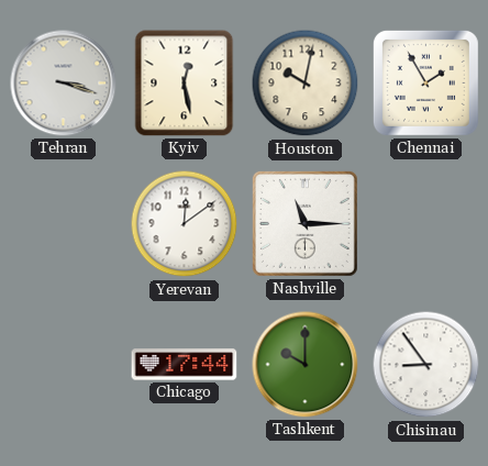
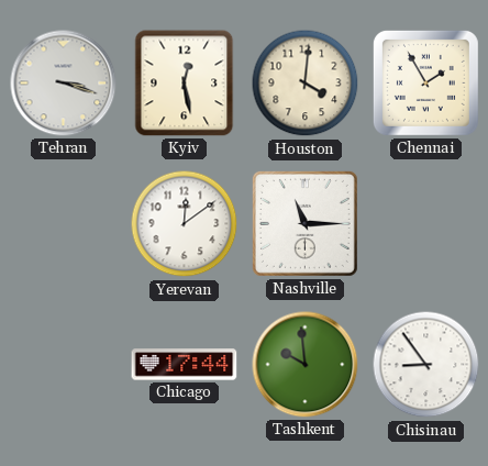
Houston: 10:02 -> 4:01
Tashkent: 10:00 -> 9:59
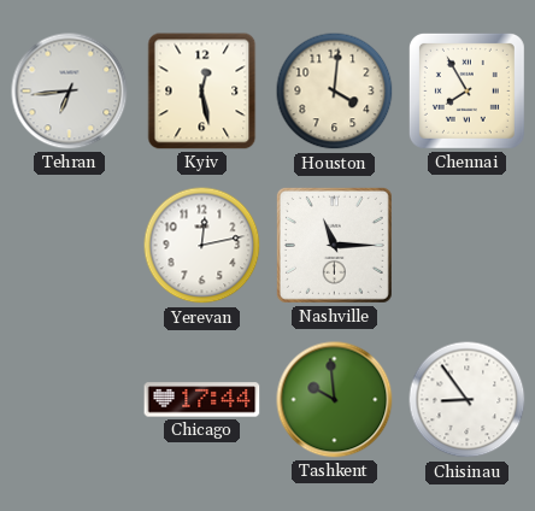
Tehran: 3:18 -> 6:44
Chennai: 1:55 -> 7:55
Yerevan: 12:09 -> 12:13
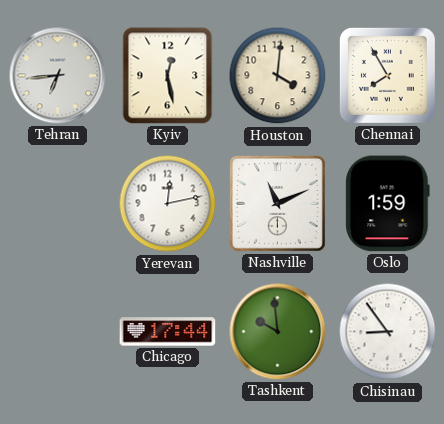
Nashville: 11:15 -> 11:11
Oslo: none -> 1:59
